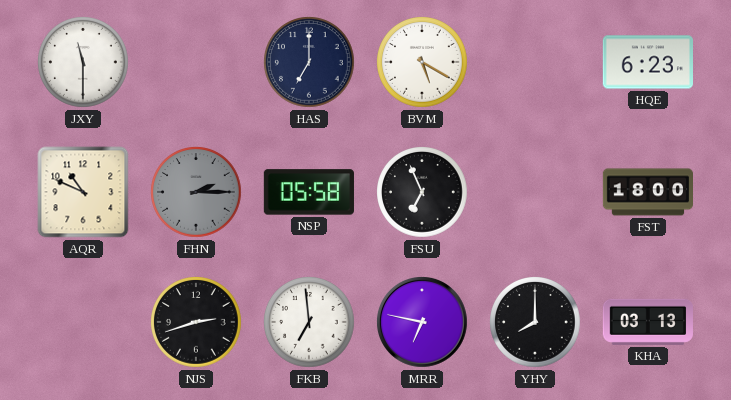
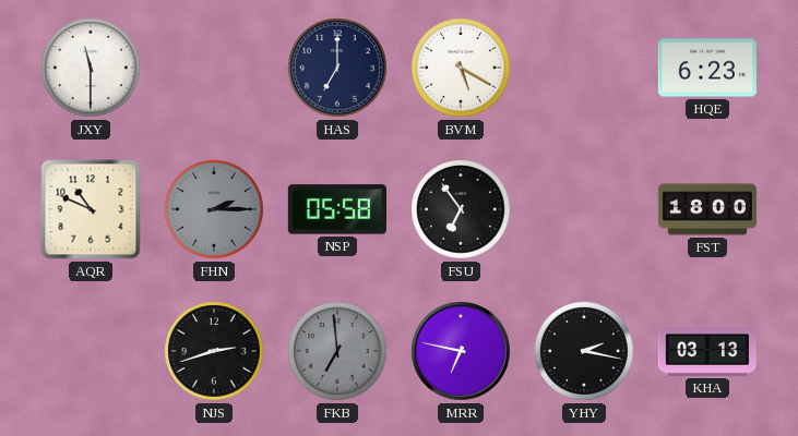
FSU: 6:56 -> 6:54
FKB dial: white -> grey
YHY: 8:00 -> 2:17
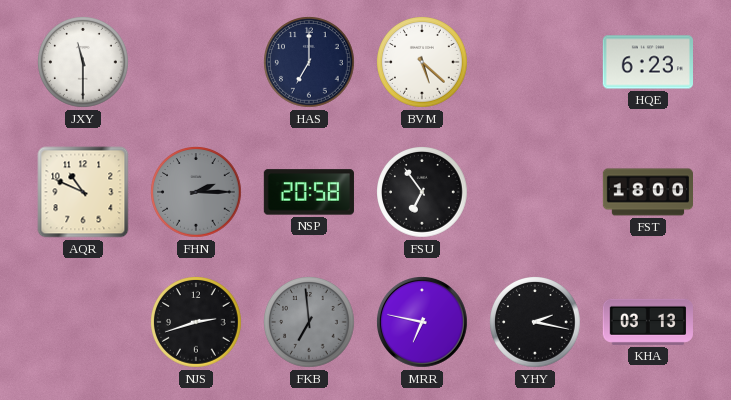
BVM: 5:20 -> 5:22
NSP: 05:58 -> 20:58
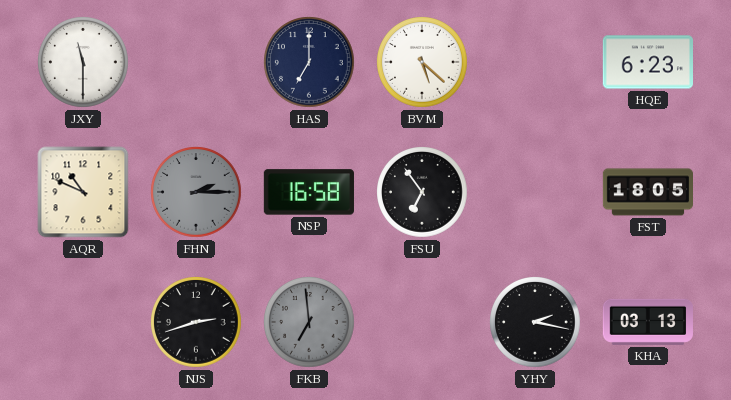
NSP: 20:58 -> 16:58
FST: 18:00 -> 18:05
MRR: 6:47 -> none
